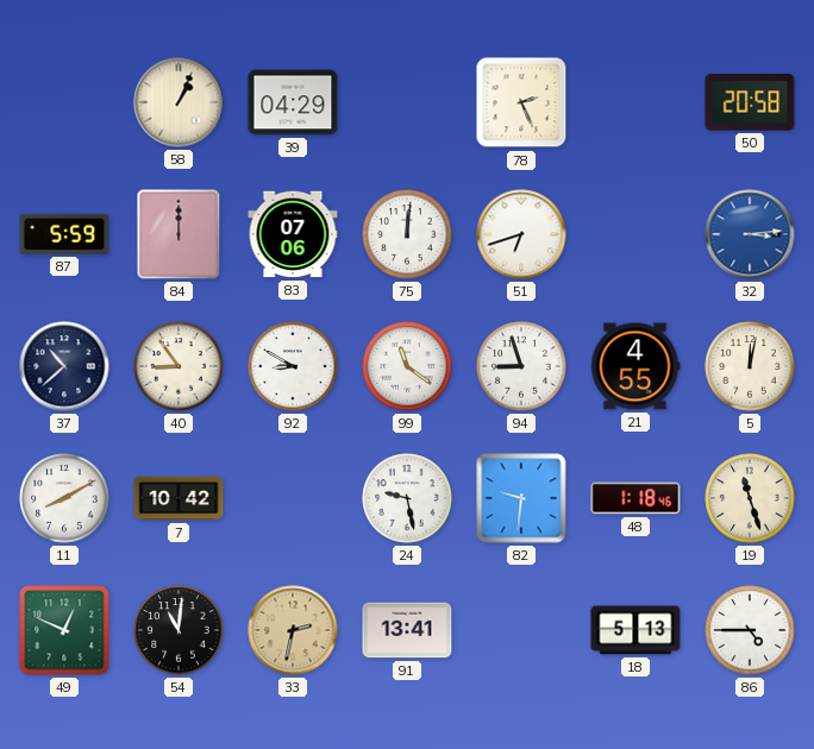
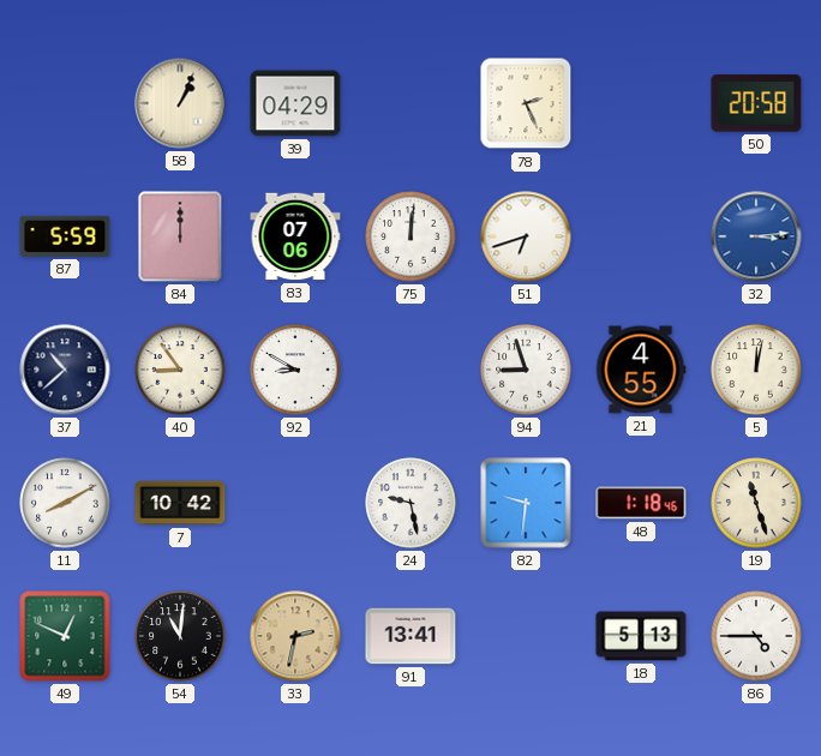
99: 11:21 -> none
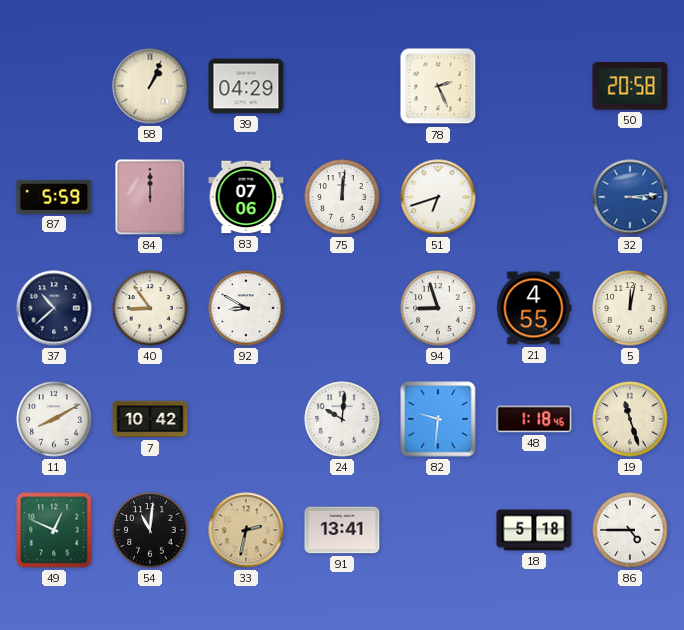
24: 9:28 -> 10:01
18: 5:13 -> 5:18
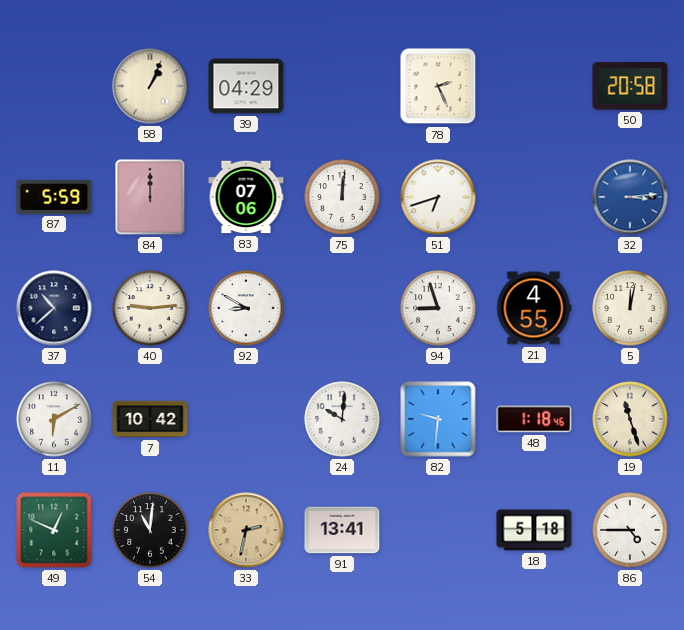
40: 8:54 -> 9:14
11: 8:10 -> 6:10
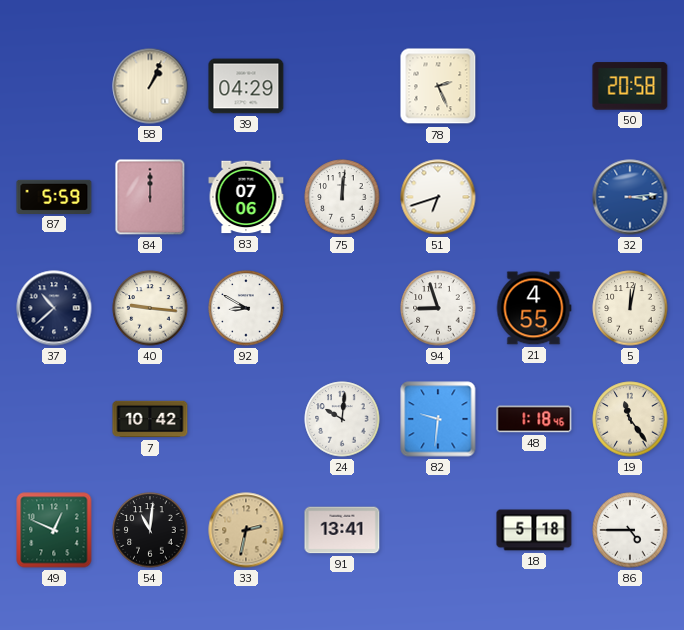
40: 9:14 -> 9:16
11: 6:10 -> none
19: 11:27 -> 11:24
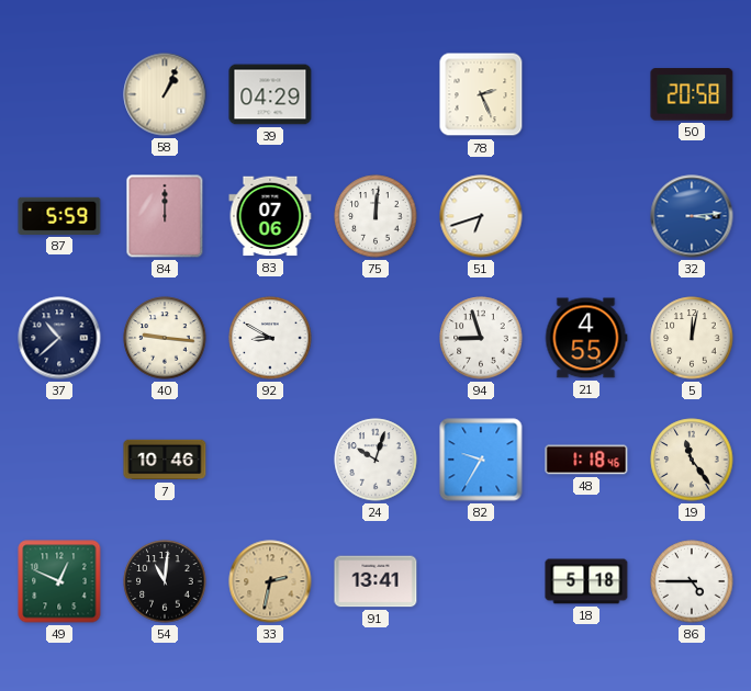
7: 10:42 -> 10:46
24: 10:01 -> 10:03
82: 9:31 -> 9:35
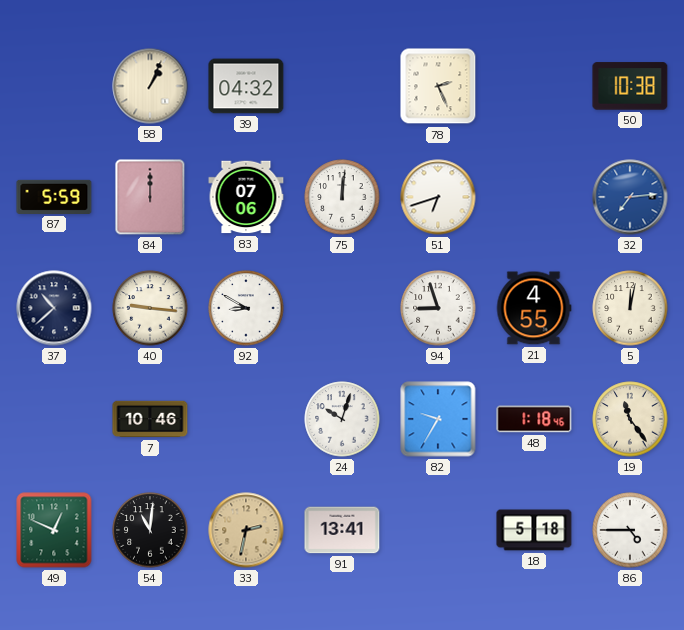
39: 04:29 -> 04:32
50: 20:58 -> 10:38
32: 3:14 -> 7:14
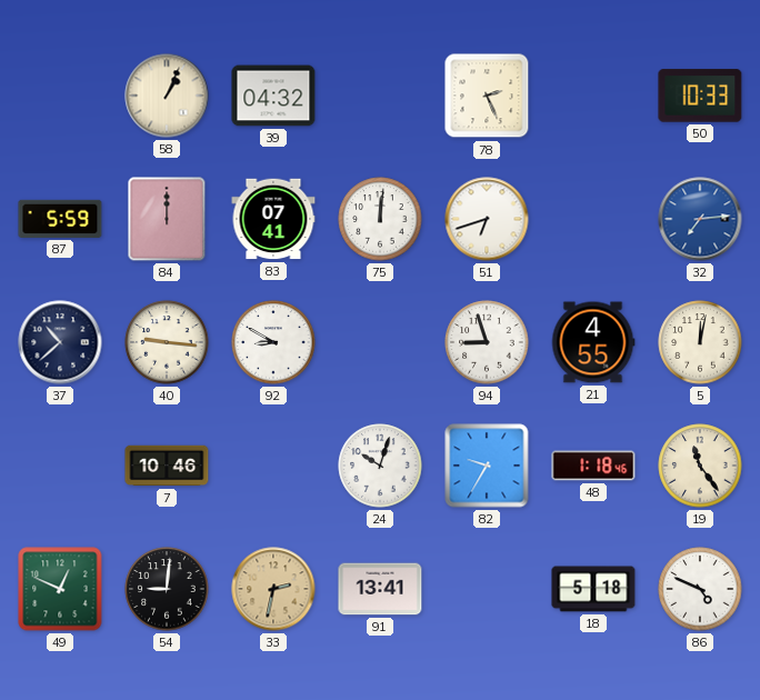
50: 10:38 -> 10:33
83: 07:06 -> 07:41
54: 11:01 -> 9:01
86: 4:45 -> 4:49
